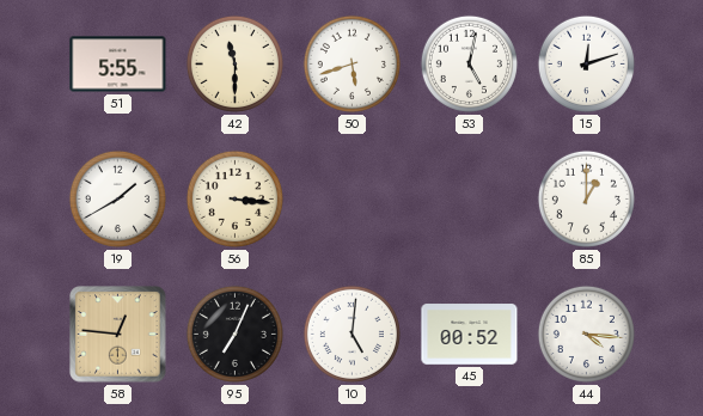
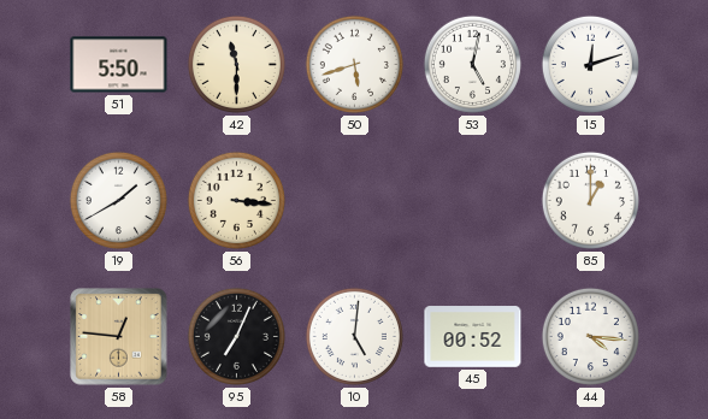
51: 5:55 -> 5:50
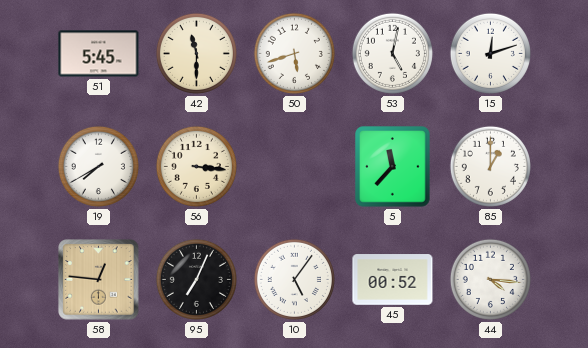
51: 5:50 -> 5:45
19: 1:40 -> 7:40
5: none -> 11:37
10: 5:01 -> 5:06
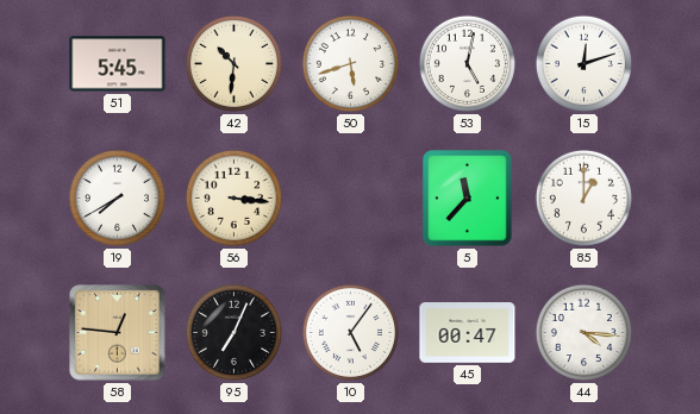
42: 11:30 -> 10:31
45: 00:52 -> 00:47
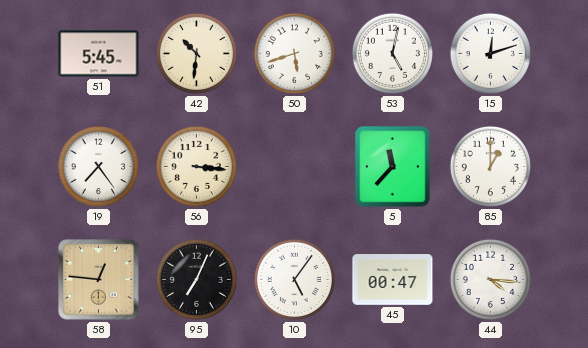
19: 7:40 -> 7:24
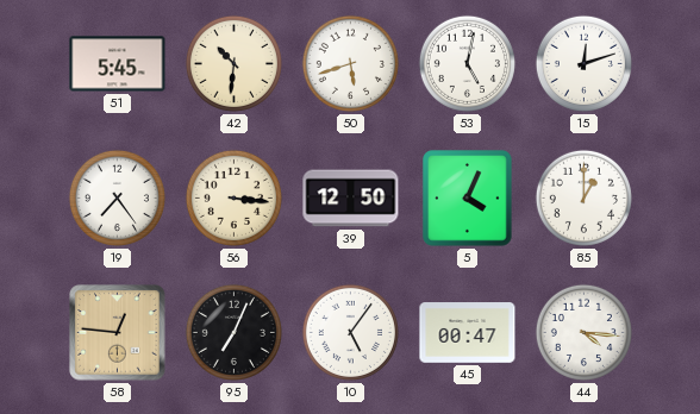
39: none -> 12:50
5: 11:37 -> 4:04
